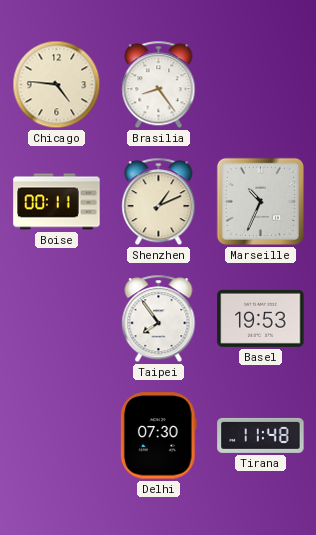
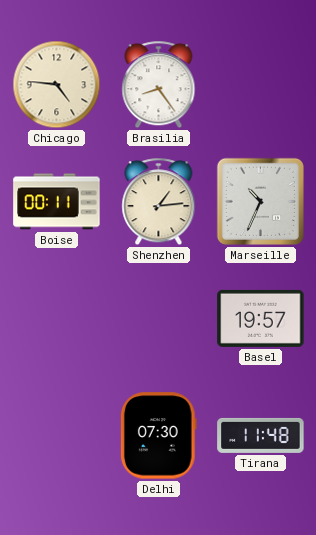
Shenzhen: 1:11 -> 1:14
Taipei: 7:54 -> none
Basel: 19:53 -> 19:57
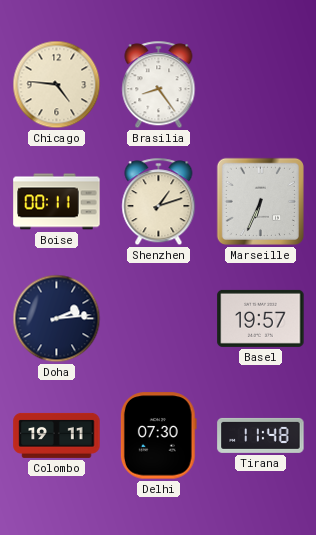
Shenzhen: 1:14 -> 1:12
Marseille: 10:34 -> 6:34
Doha: none -> 2:14
Colombo: none -> 19:11
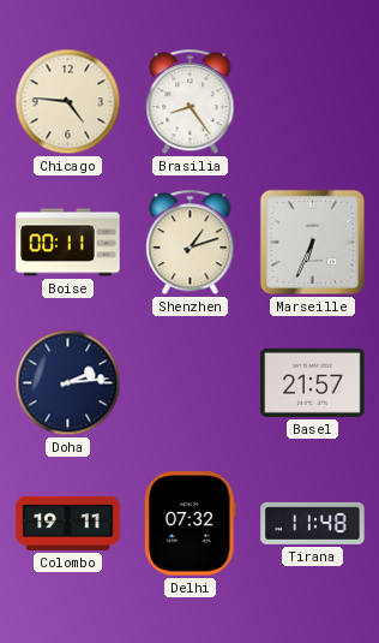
Basel: 19:57 -> 21:57
Delhi: 07:30 -> 07:32
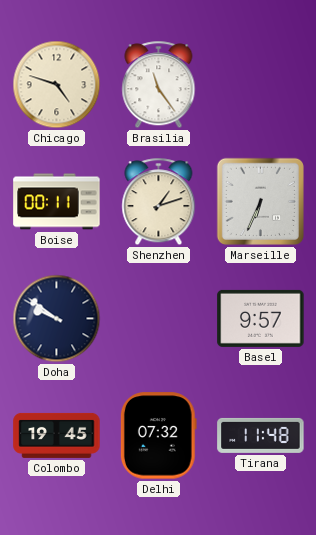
Chicago: 4:46 -> 4:48
Brasilia: 8:24 -> 11:24
Doha: 2:14 -> 9:51
Basel: 21:57 -> 9:57
Colombo: 19:11 -> 19:45
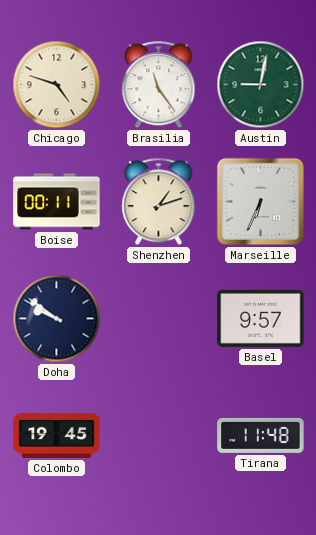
Austin: none -> 9:02
Delhi: 07:32 -> none
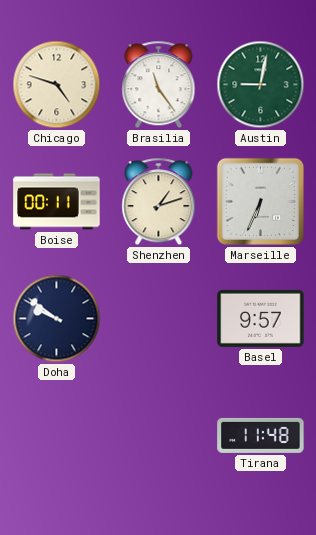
Colombo: 19:45 -> none
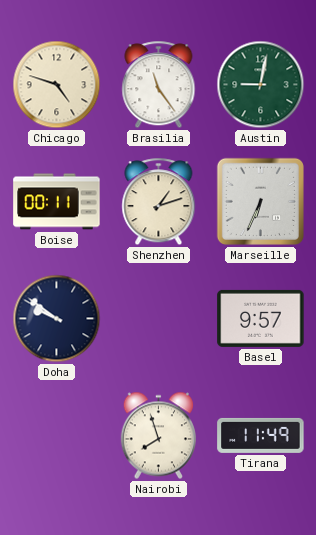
Nairobi: none -> 7:57
Tirana: 11:48 -> 11:49
